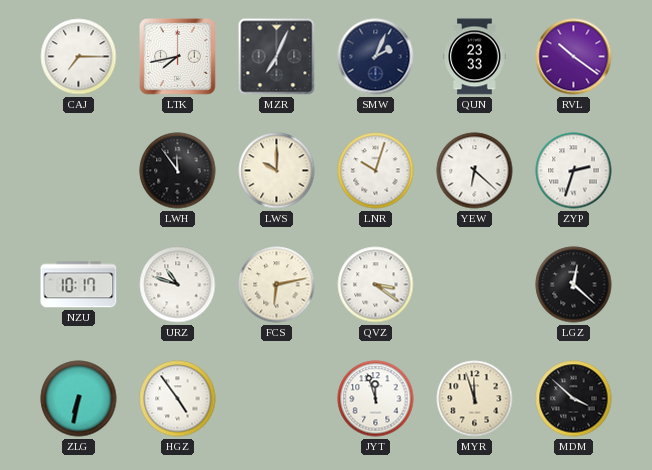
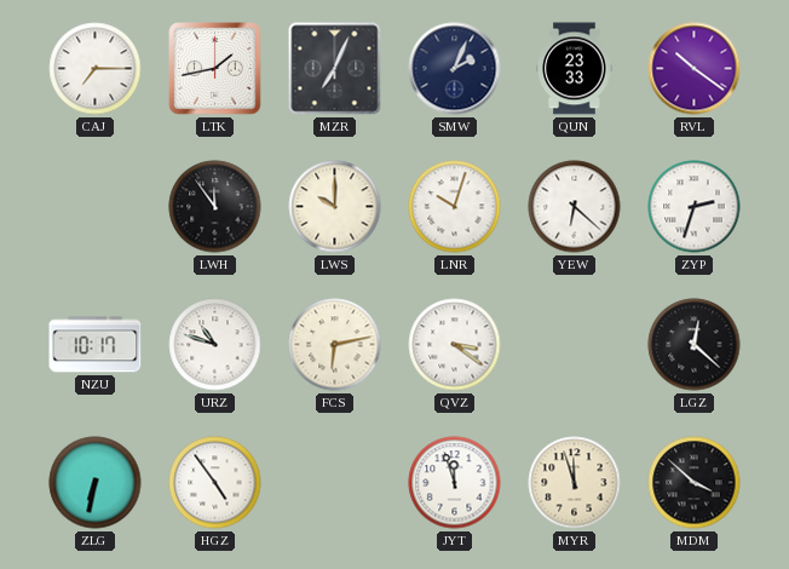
LTK: 7:43 -> 1:43
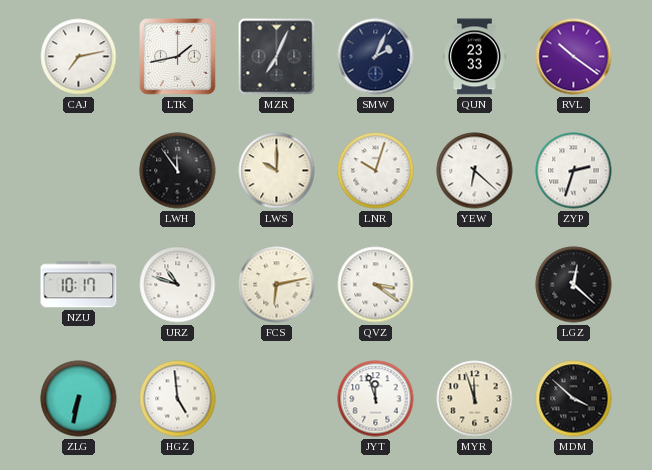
CAJ: 7:15 -> 7:13
HGZ: 4:54 -> 4:59
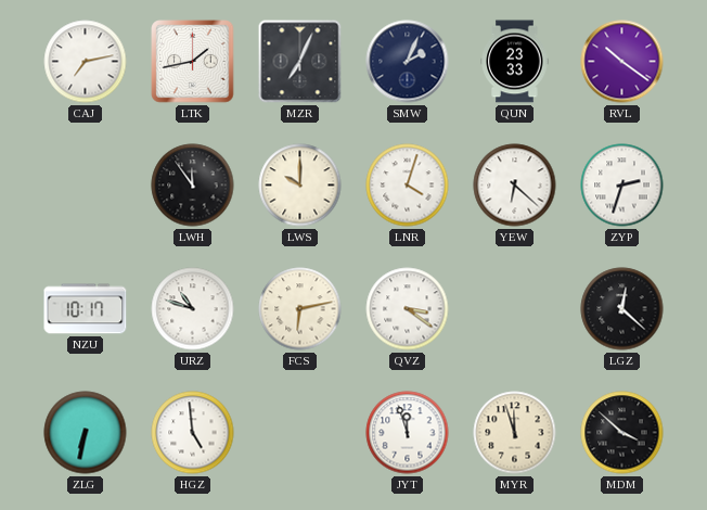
LNR: 10:03 -> 4:03
